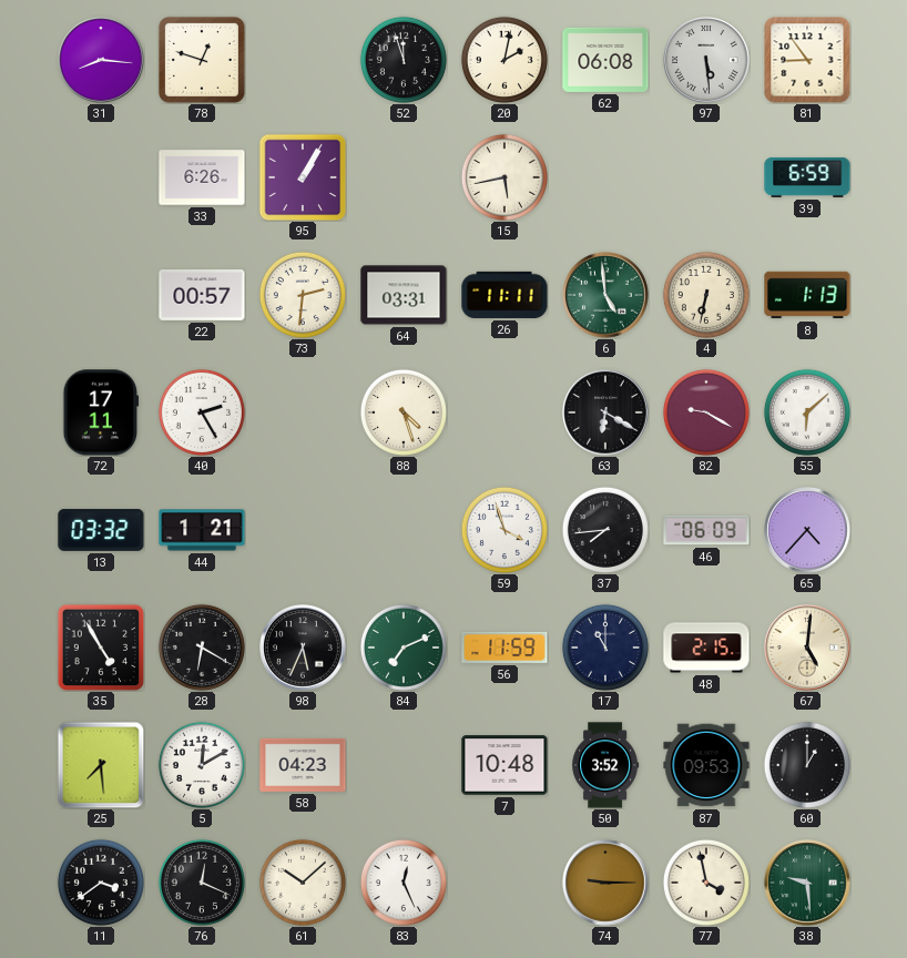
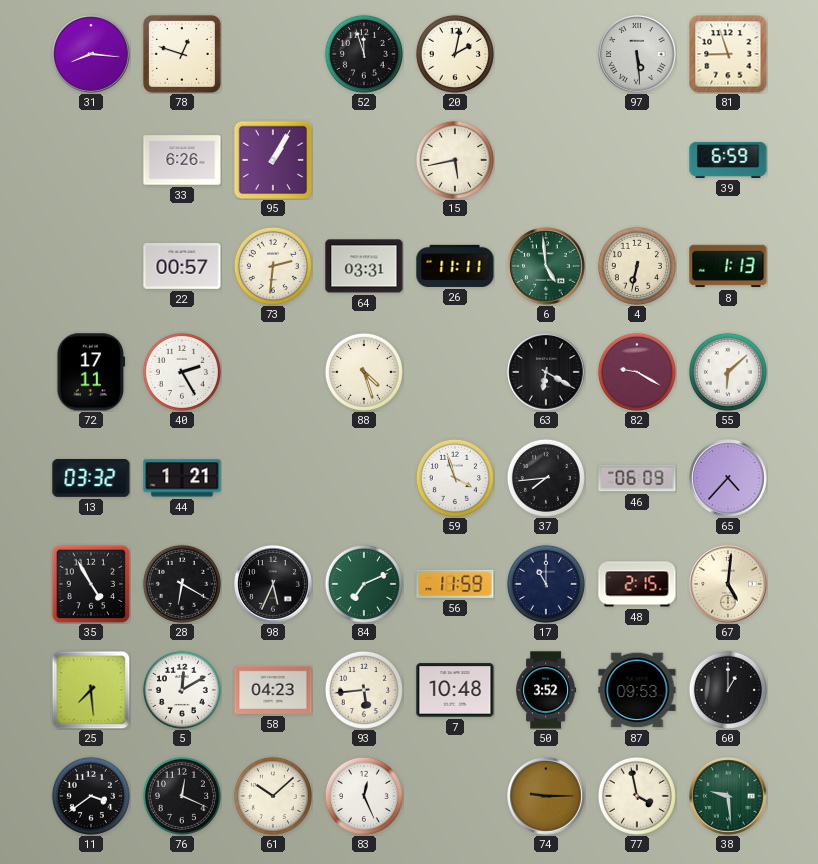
62: 06:08 -> none
81: 8:54 -> 8:57
93: none -> 5:44
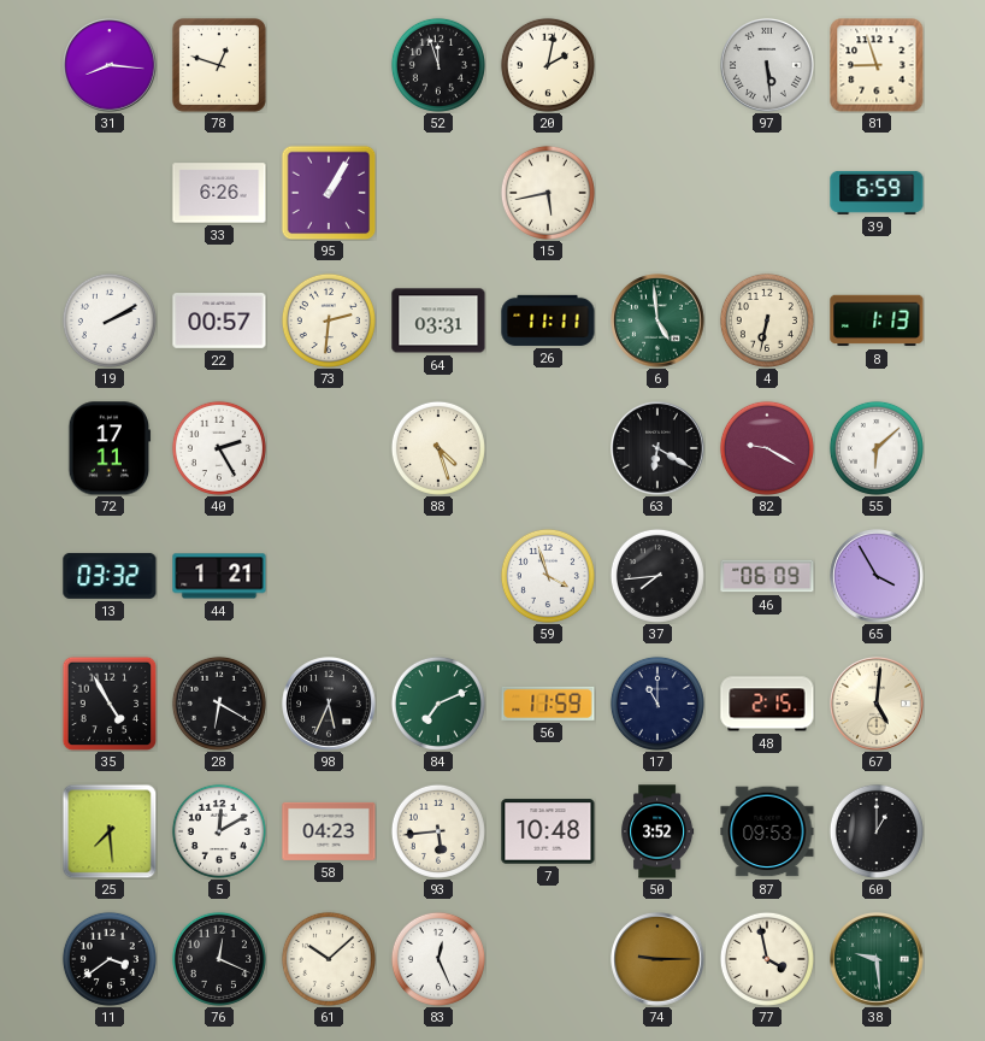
19: none -> 2:10
65: 4:37 -> 3:55
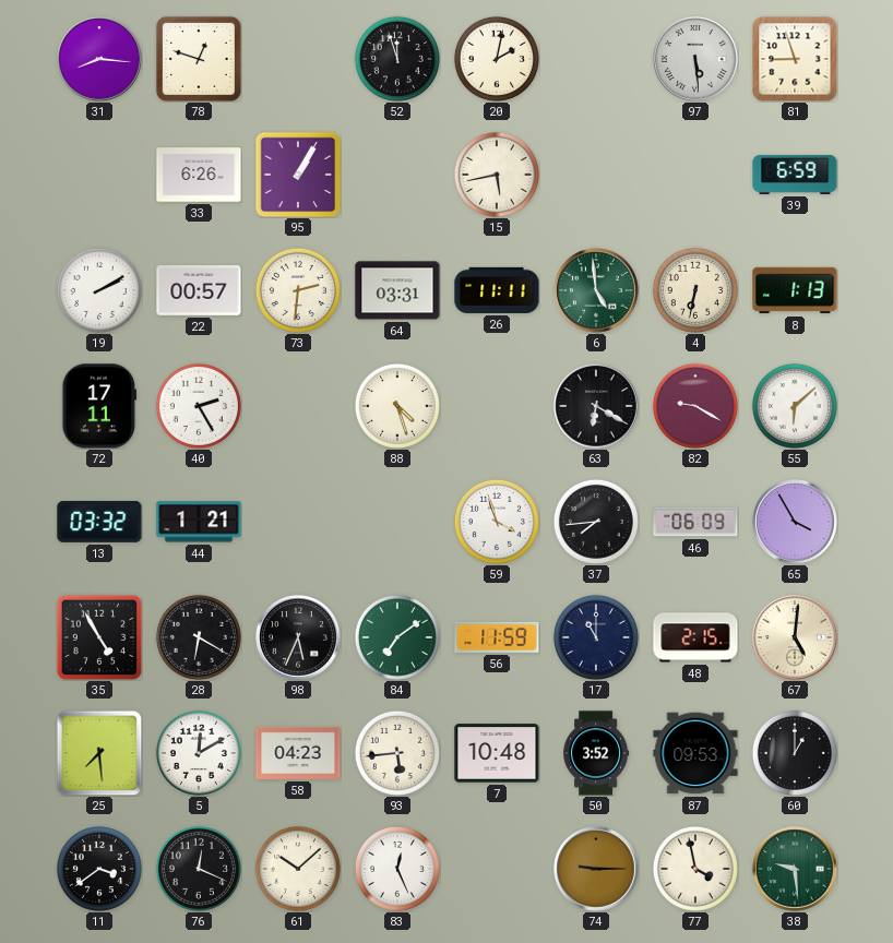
84: 7:11 -> 7:09
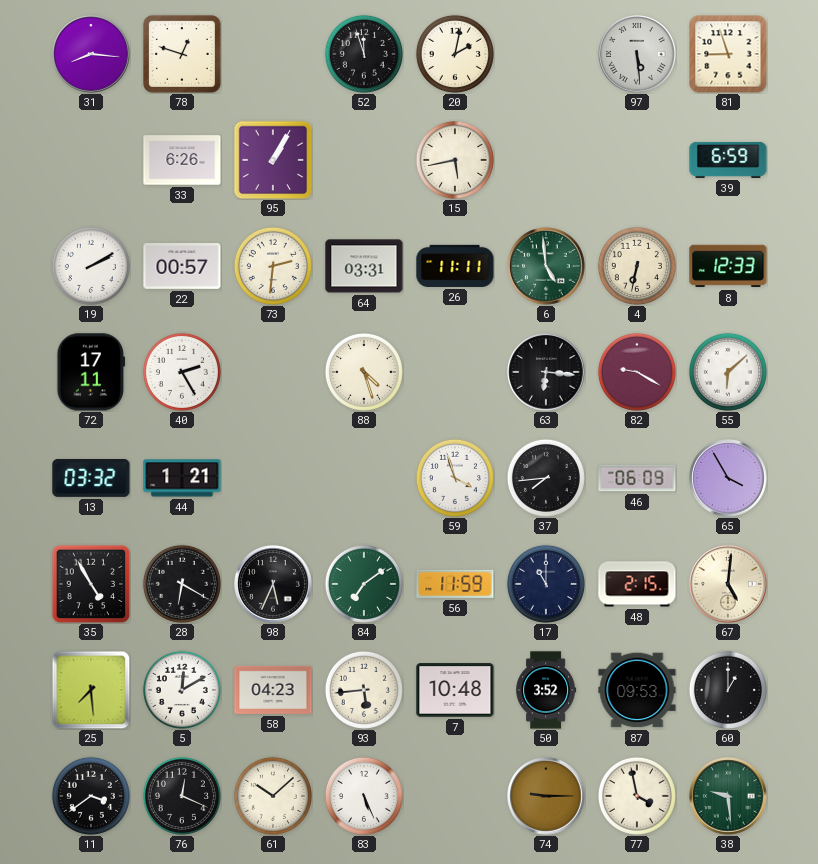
8: 1:13 -> 12:33
63: 6:20 -> 6:16
83: 12:26 -> 5:26
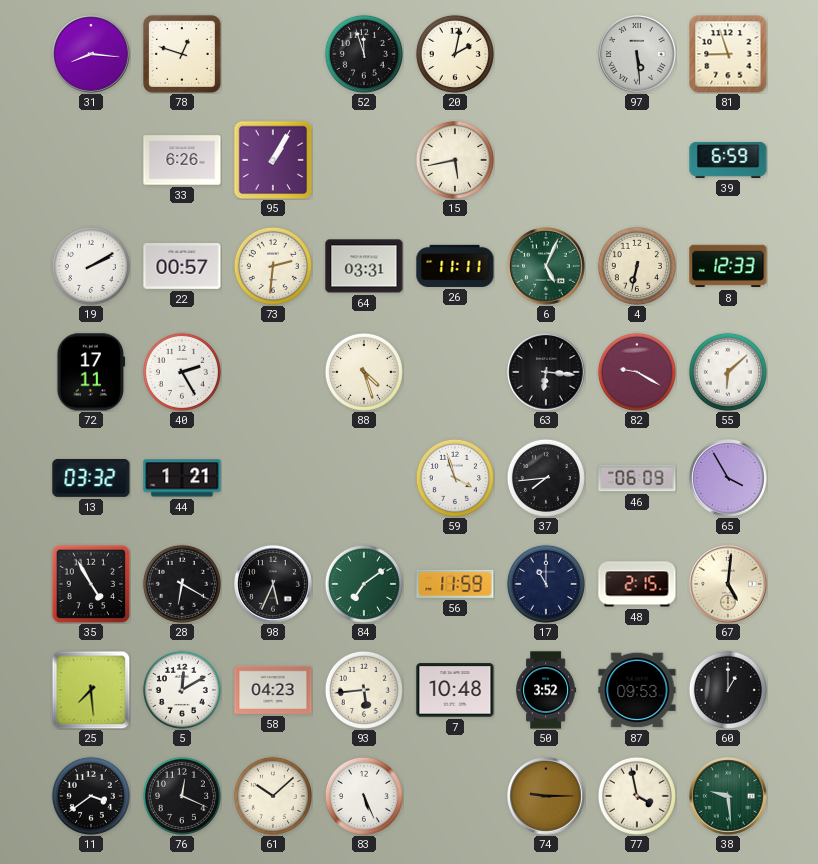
6: 4:59 -> 5:04
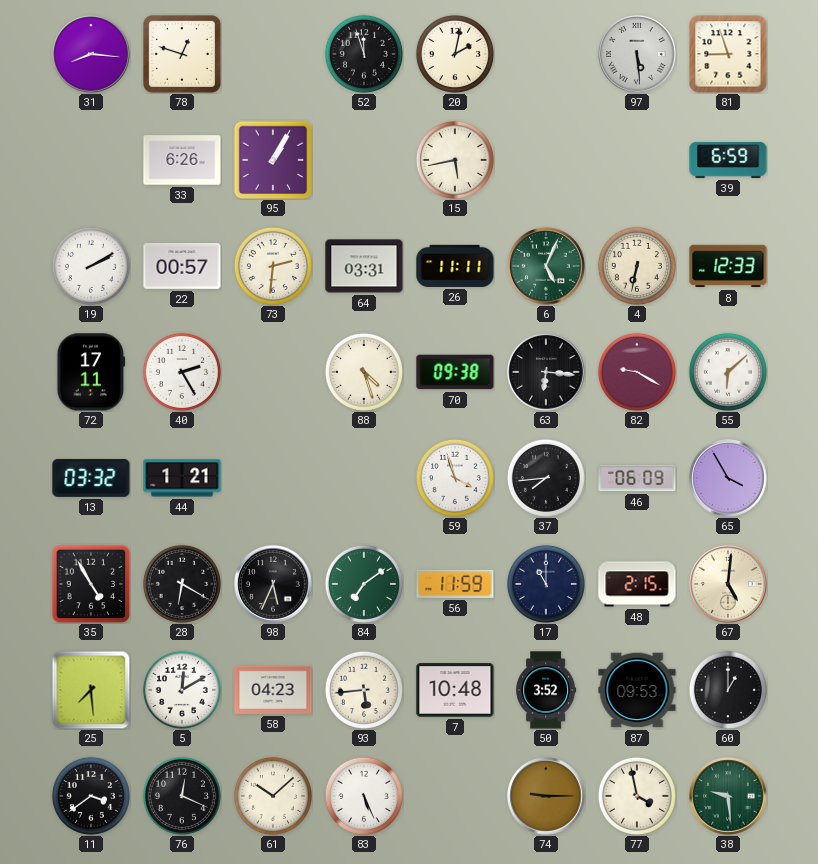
70: none -> 09:38
